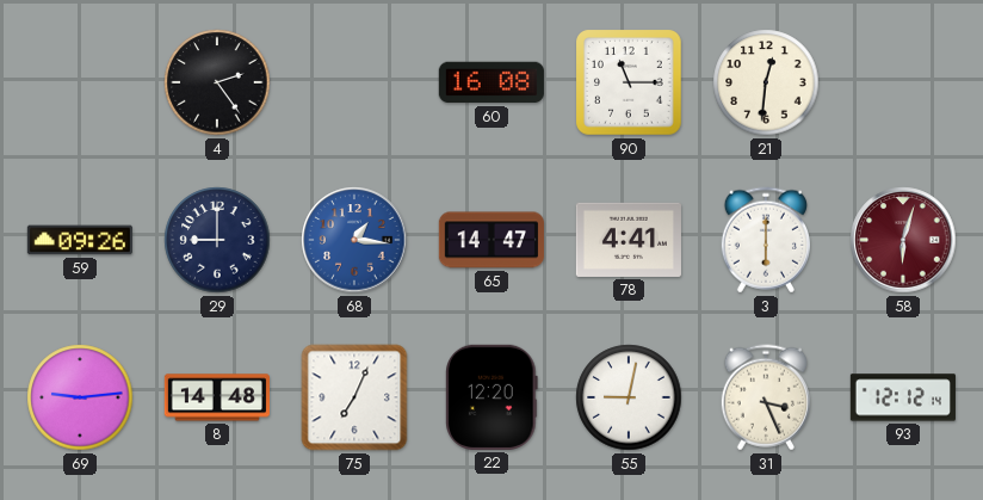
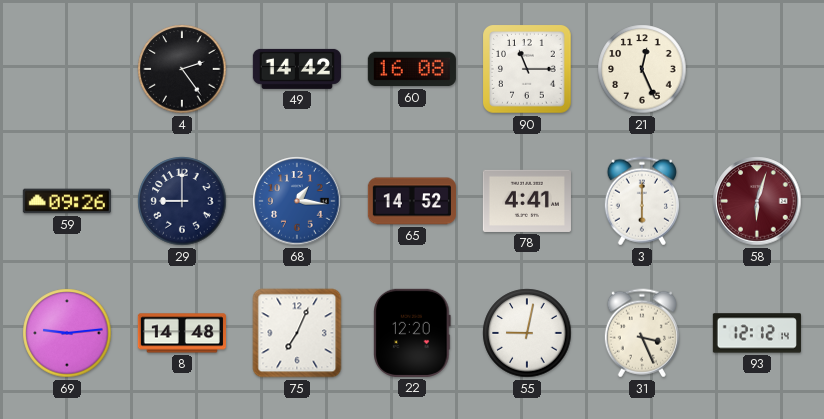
49: none -> 14:42
21: 12:31 -> 12:26
65: 14:47 -> 14:52
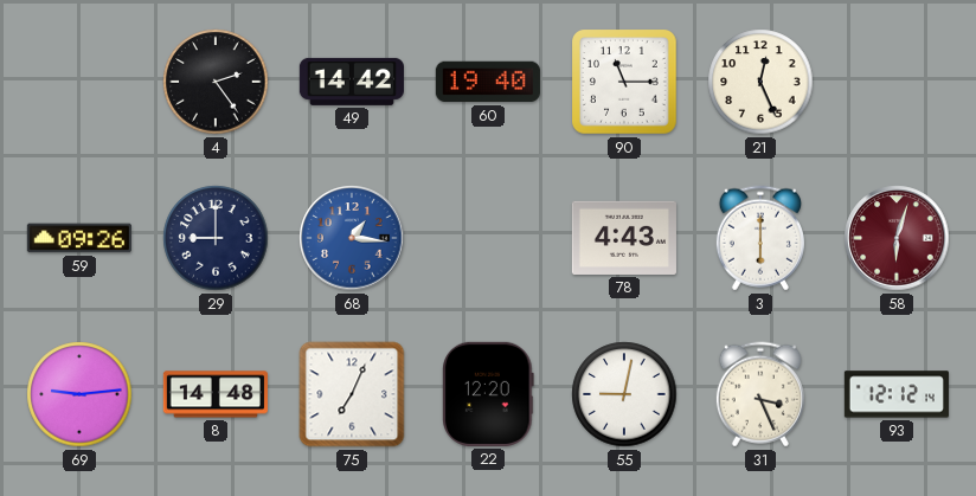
60: 16:08 -> 19:40
65: 14:52 -> none
78: 4:41 -> 4:43
